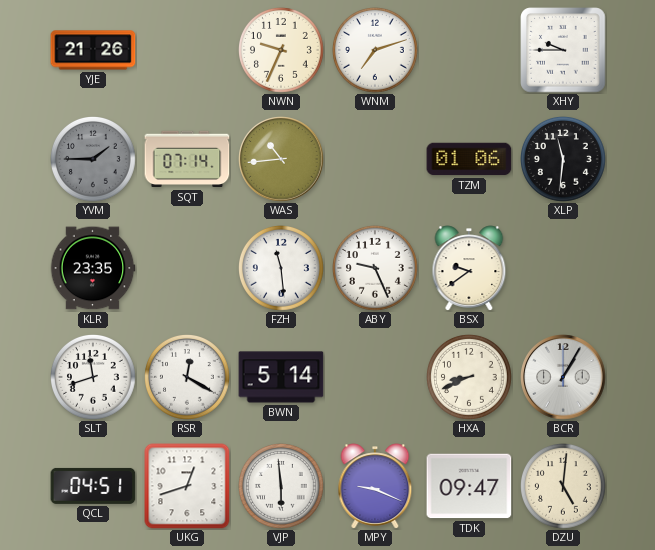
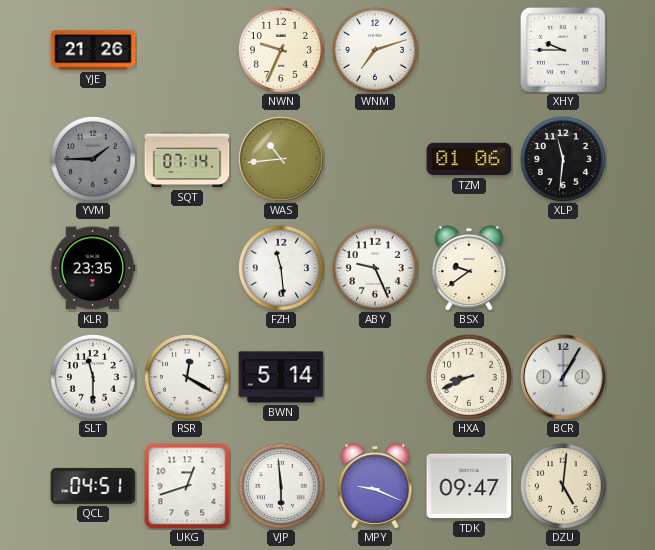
SLT: 11:42 -> 11:30
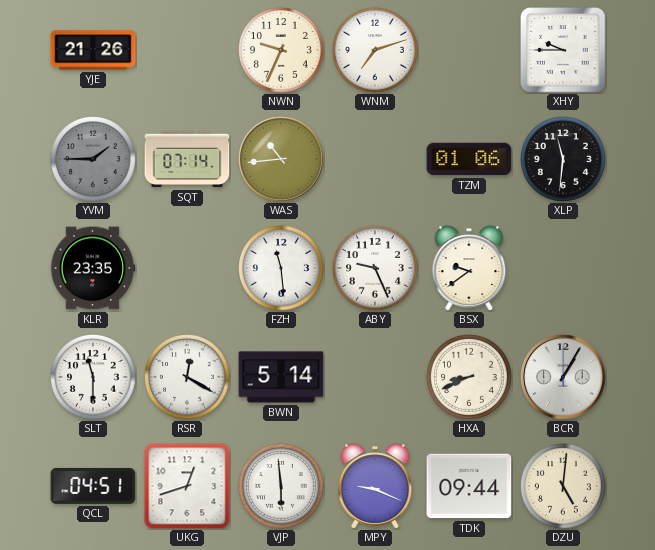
TDK: 09:47 -> 09:44
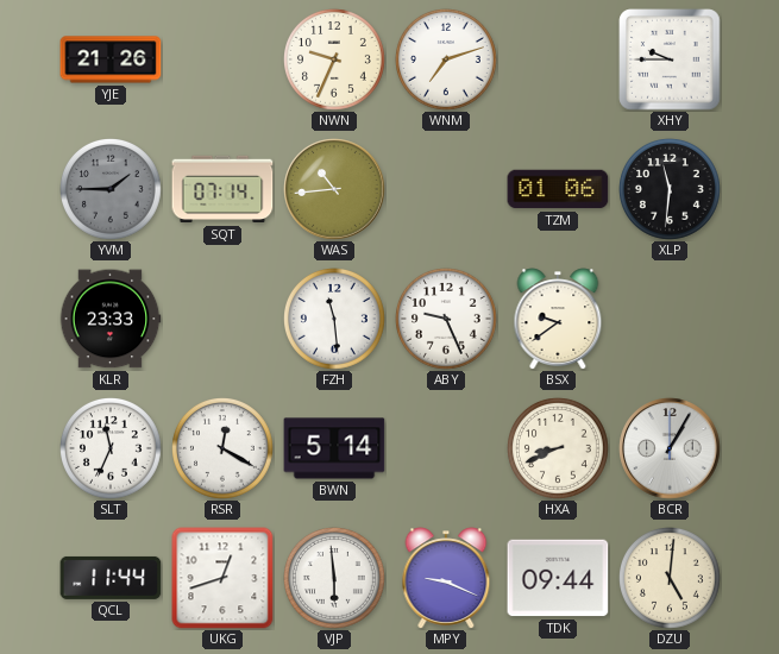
KLR: 23:35 -> 23:33
SLT: 11:30 -> 11:34
QCL: 04:51 -> 11:44
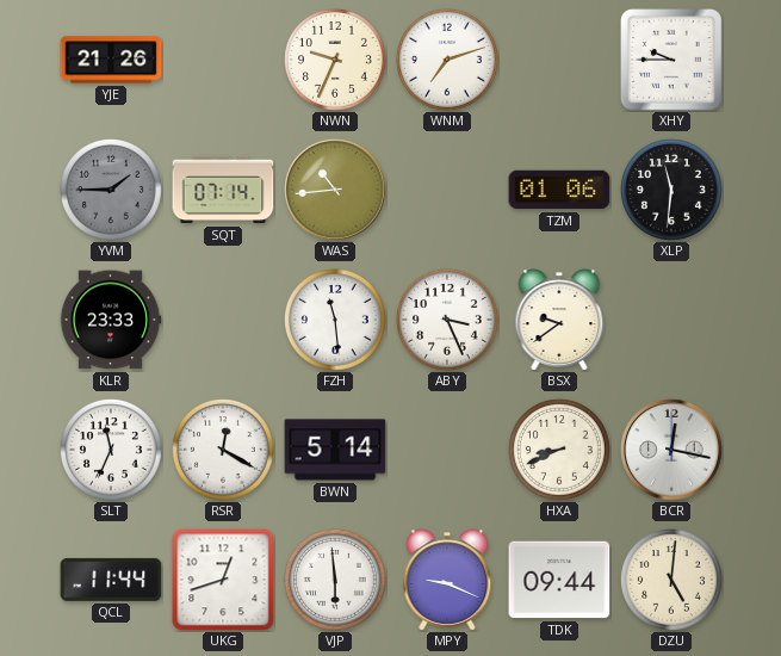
ABY: 9:26 -> 3:26
BCR: 1:05 -> 12:17
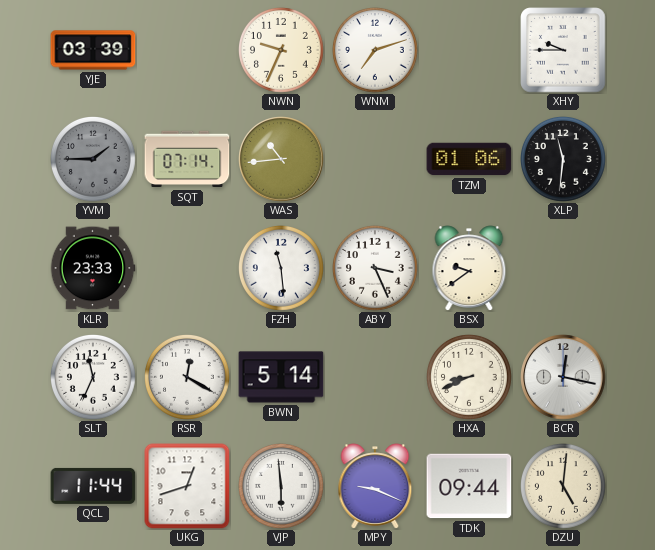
YJE: 21:26 -> 03:39
